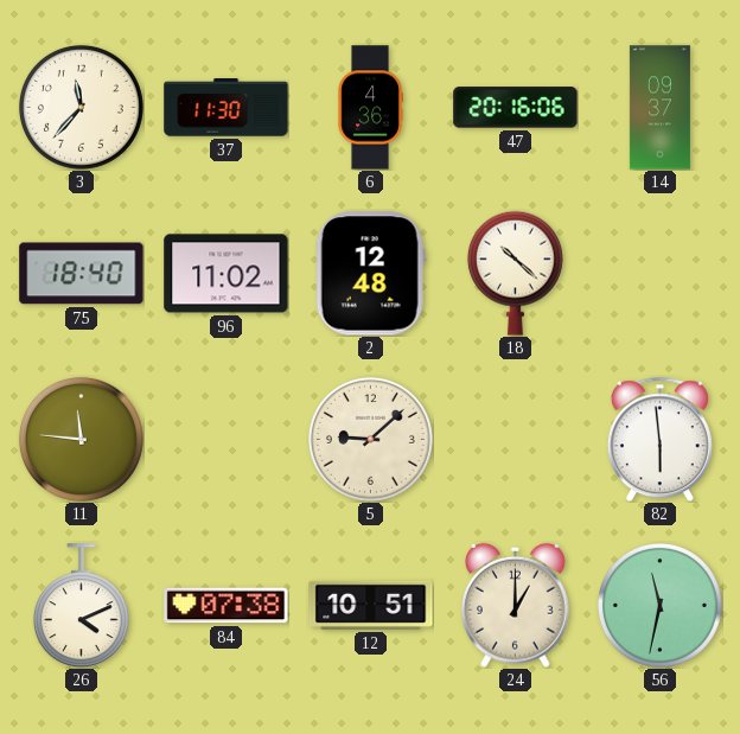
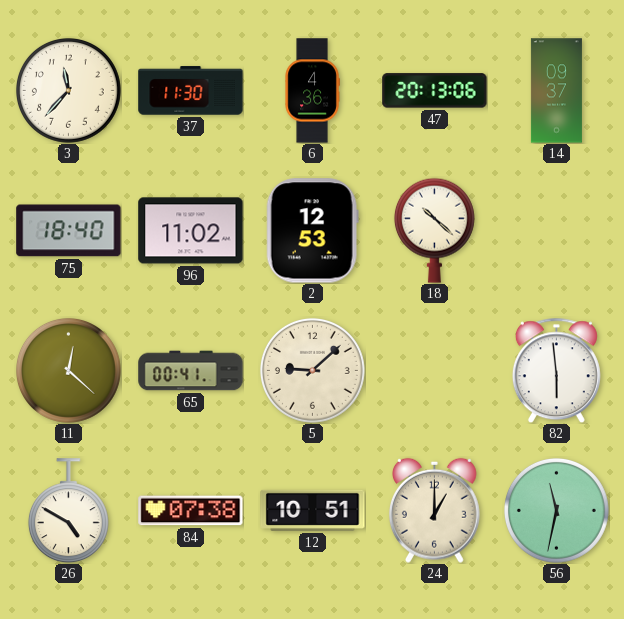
47: 20:16 -> 20:13
2: 12:48 -> 12:53
11: 11:46 -> 12:22
65: none -> 00:41
26: 4:11 -> 4:50
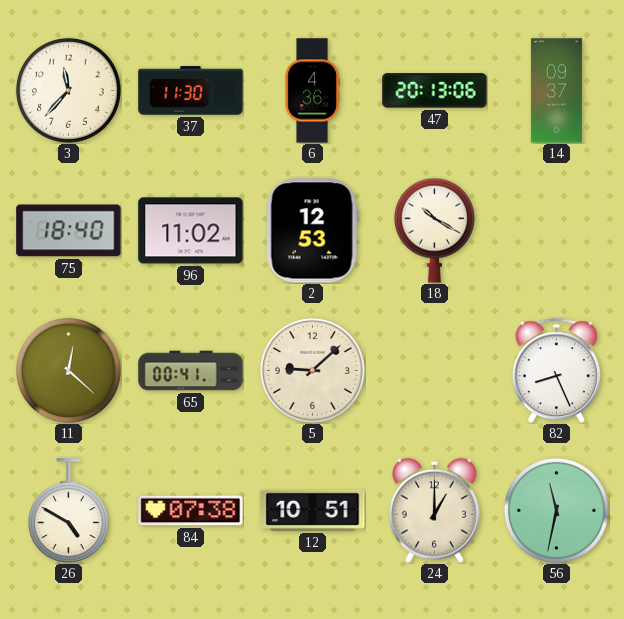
18: 10:22 -> 10:20
82: 5:59 -> 8:26
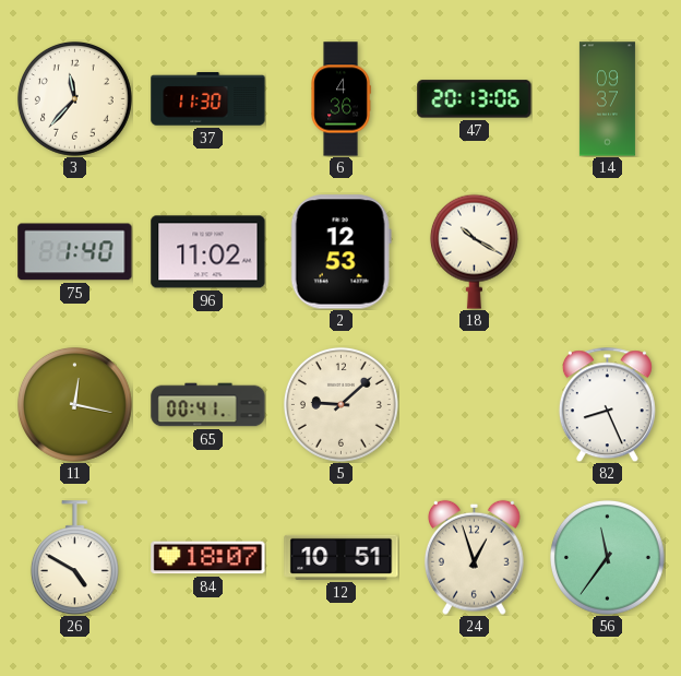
75: 18:40 -> 1:40
11: 12:22 -> 12:17
84: 07:38 -> 18:07
24: 1:00 -> 12:57
56: 11:32 -> 11:36
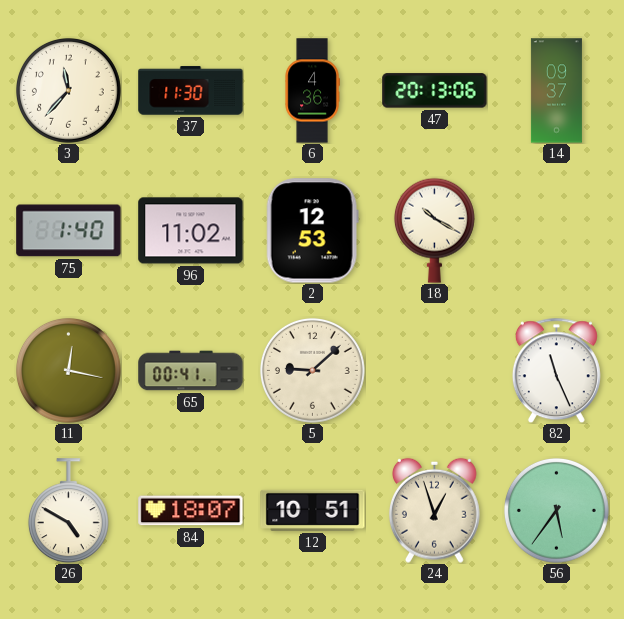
82: 8:26 -> 11:26
56: 11:36 -> 5:36
